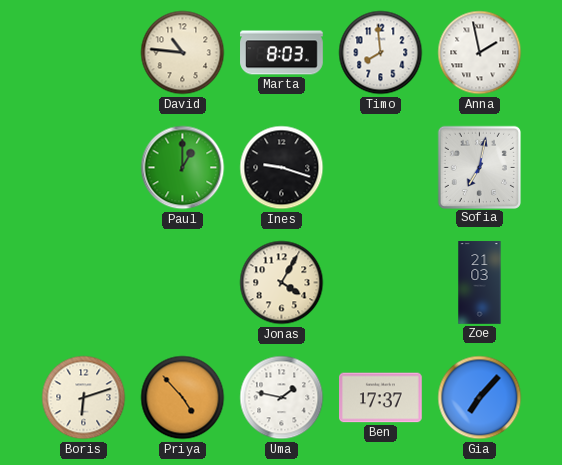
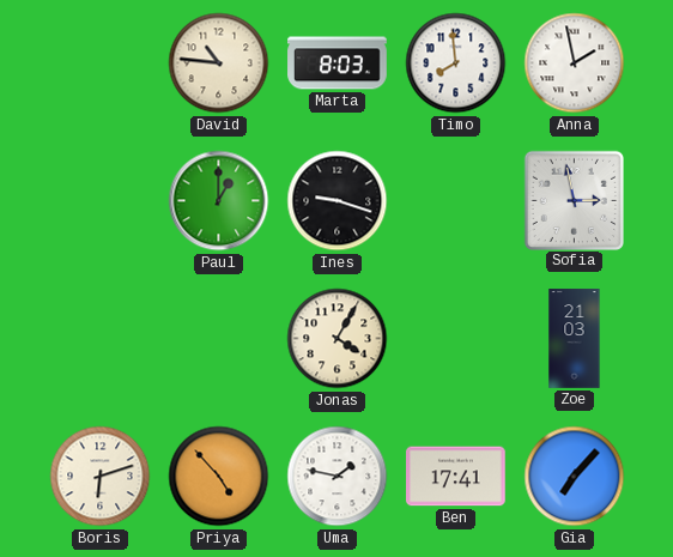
Sofia: 7:02 -> 2:58
Ben: 17:37 -> 17:41
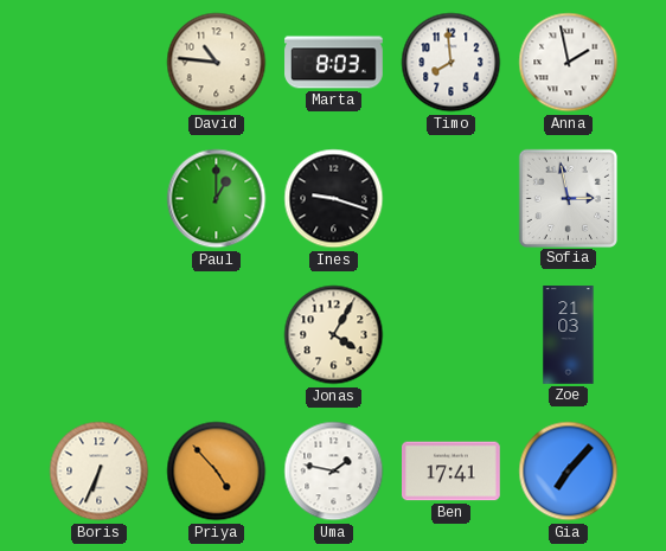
Boris: 6:12 -> 6:34
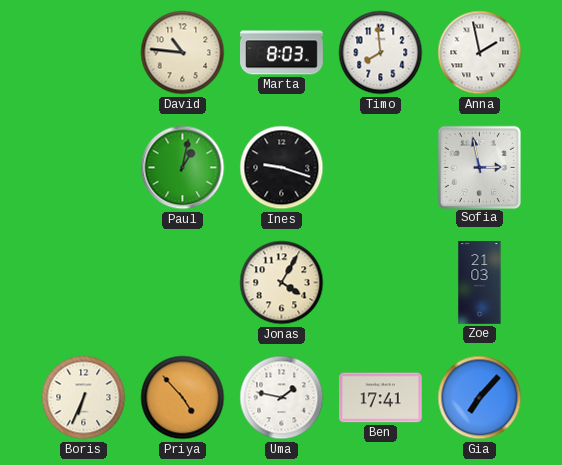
Paul: 1:00 -> 1:02
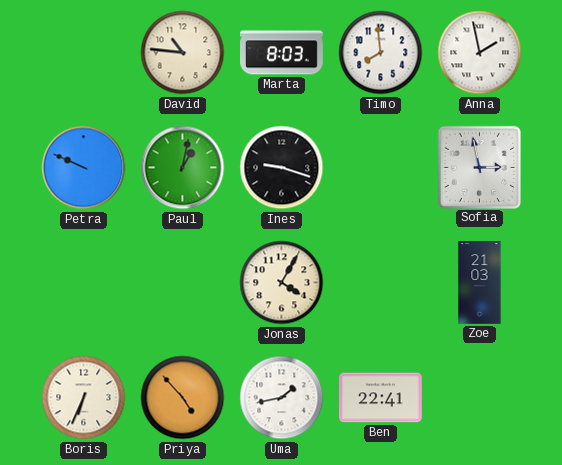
Petra: none -> 9:49
Uma: 1:47 -> 1:43
Ben: 17:41 -> 22:41
Gia: 7:07 -> none
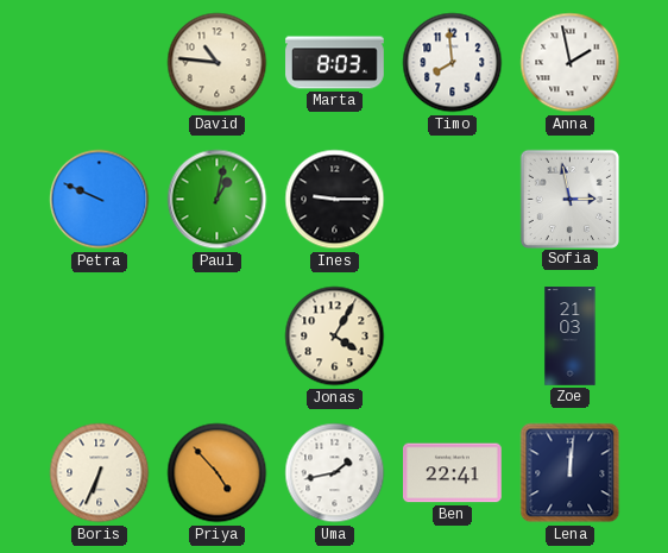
Ines: 9:18 -> 9:15
Lena: none -> 12:01
